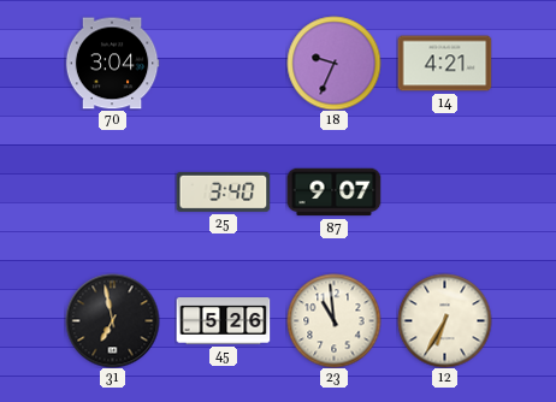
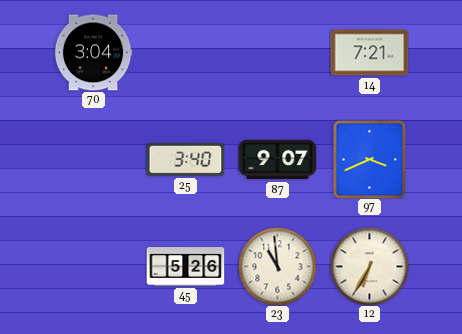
18: 9:34 -> none
14: 4:21 -> 7:21
97: none -> 3:41
31: 6:58 -> none
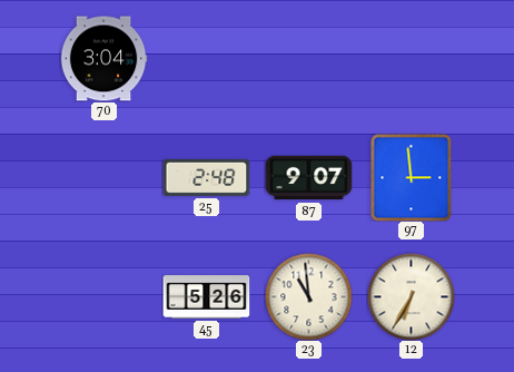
14: 7:21 -> none
25: 3:40 -> 2:48
97: 3:41 -> 2:59
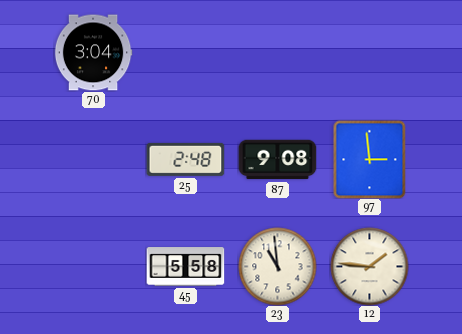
87: 9:07 -> 9:08
45: 5:26 -> 5:58
12: 6:35 -> 1:46
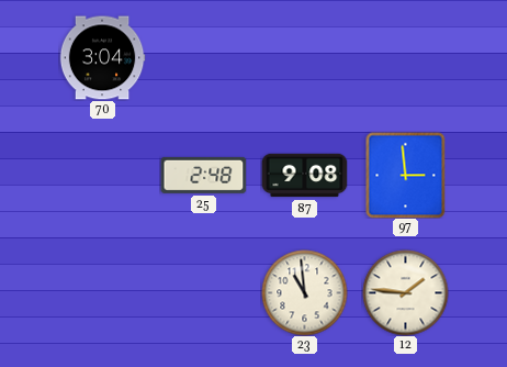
45: 5:58 -> none
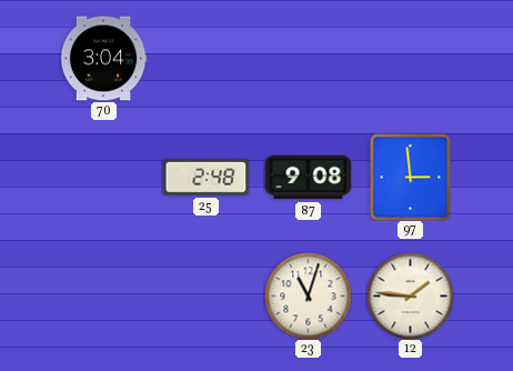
23: 10:59 -> 11:03
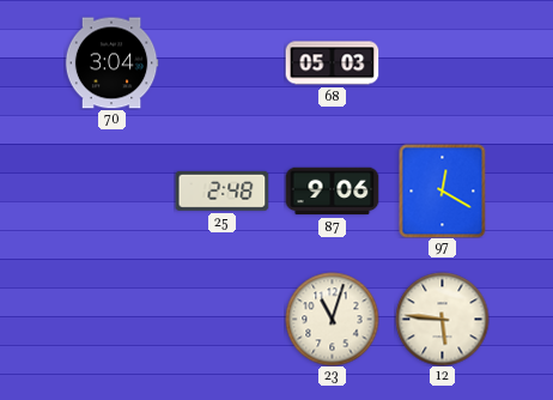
68: none -> 05:03
87: 9:08 -> 9:06
97: 2:59 -> 12:20
12: 1:46 -> 5:46
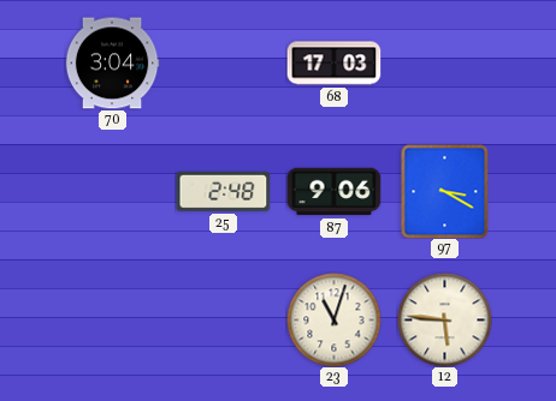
68: 05:03 -> 17:03
97: 12:20 -> 3:20
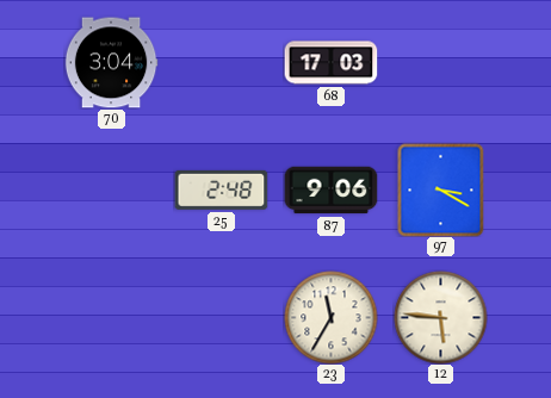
23: 11:03 -> 11:35
